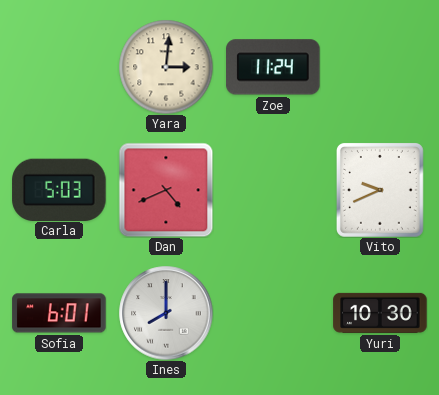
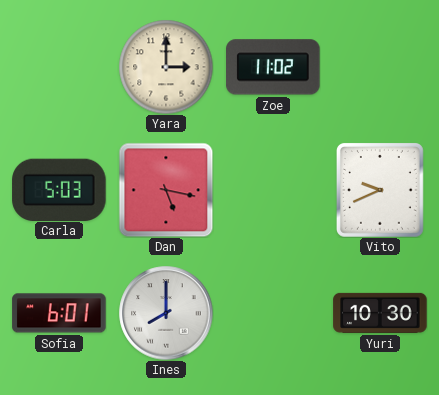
Yara: 3:01 -> 3:00
Zoe: 11:24 -> 11:02
Dan: 4:41 -> 5:17
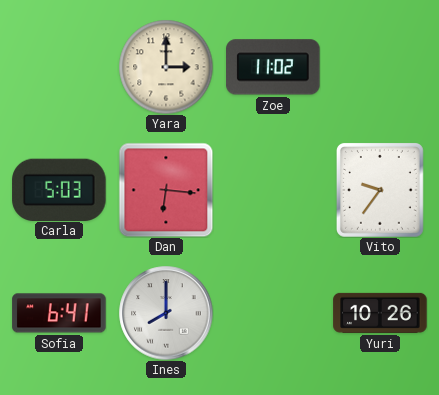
Dan: 5:17 -> 6:16
Vito: 9:41 -> 9:36
Sofia: 6:01 -> 6:41
Yuri: 10:30 -> 10:26
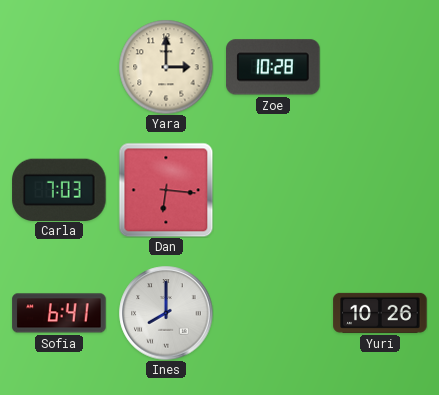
Zoe: 11:02 -> 10:28
Carla: 5:03 -> 7:03
Vito: 9:36 -> none
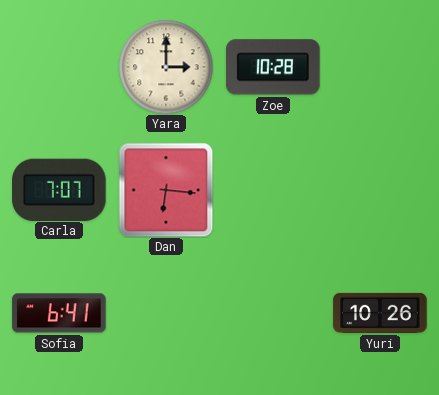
Carla: 7:03 -> 7:07
Ines: 8:00 -> none
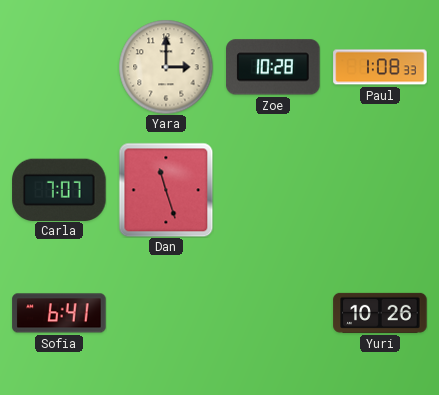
Paul: none -> 1:08
Dan: 6:16 -> 11:27
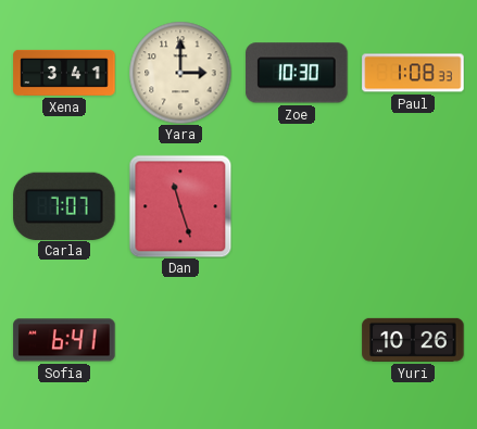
Xena: none -> 3:41
Zoe: 10:28 -> 10:30
